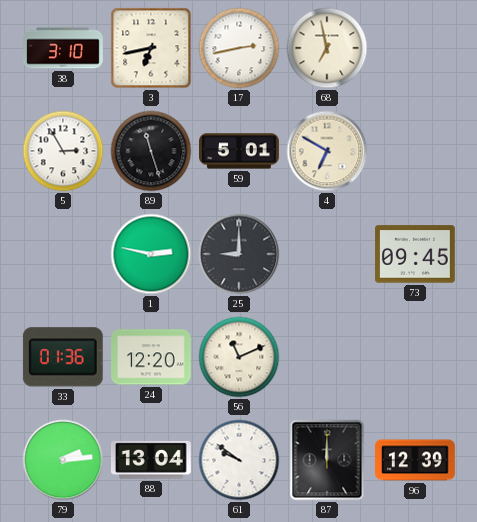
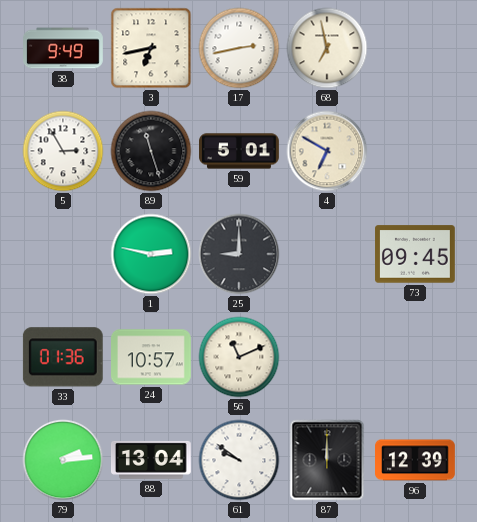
38: 3:10 -> 9:49
24: 12:20 -> 10:57
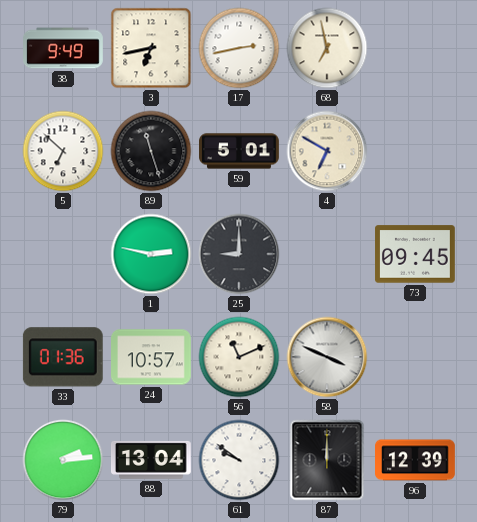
5: 2:55 -> 6:52
58: none -> 3:49
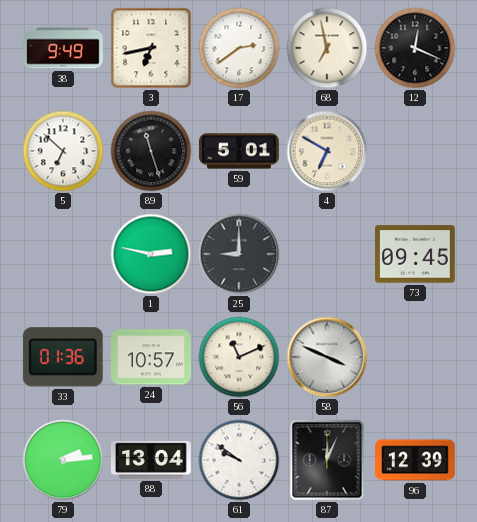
17: 2:43 -> 2:39
12: none -> 12:19
87: 12:00 -> 12:04
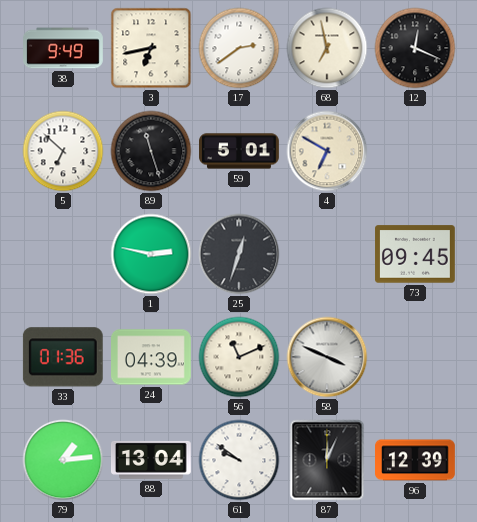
25: 9:00 -> 12:33
24: 10:57 -> 04:39
79: 2:14 -> 1:14
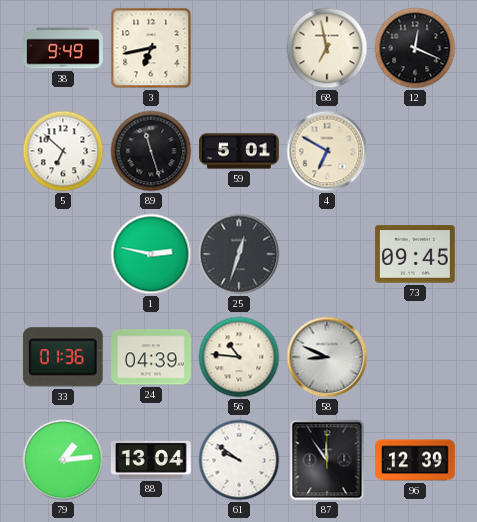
17: 2:39 -> none
56: 11:11 -> 10:46
58: 3:49 -> 8:49
87: 12:04 -> 11:54
